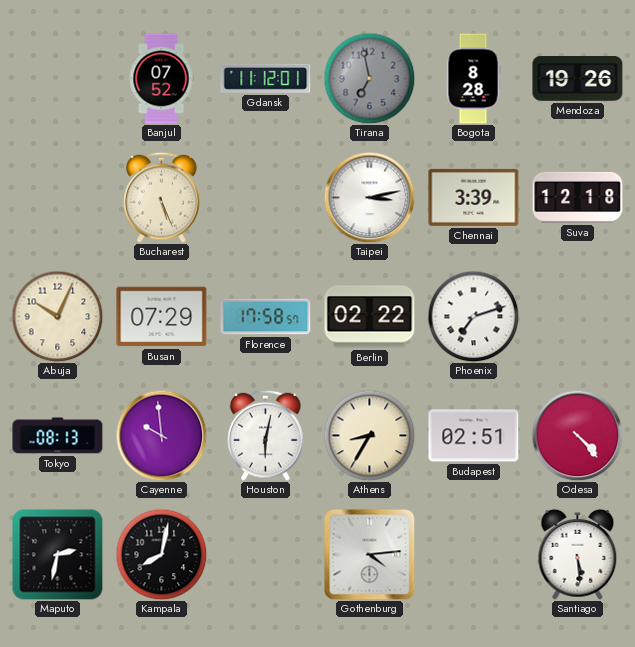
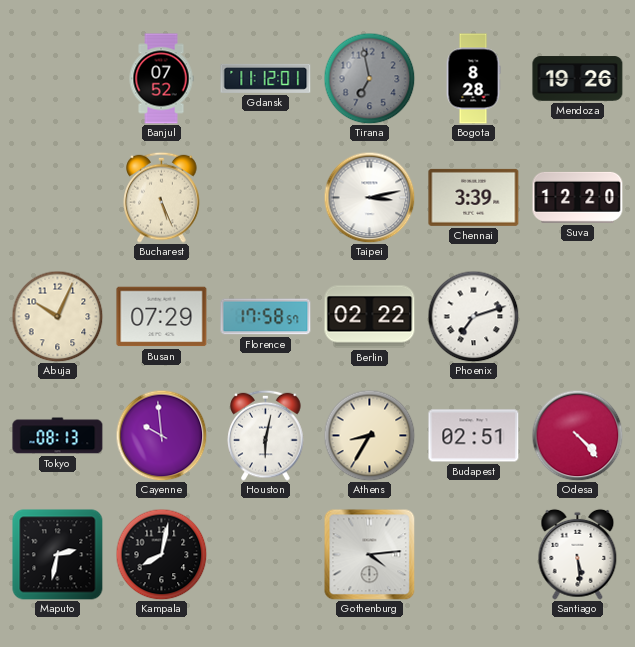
Suva: 12:18 -> 12:20
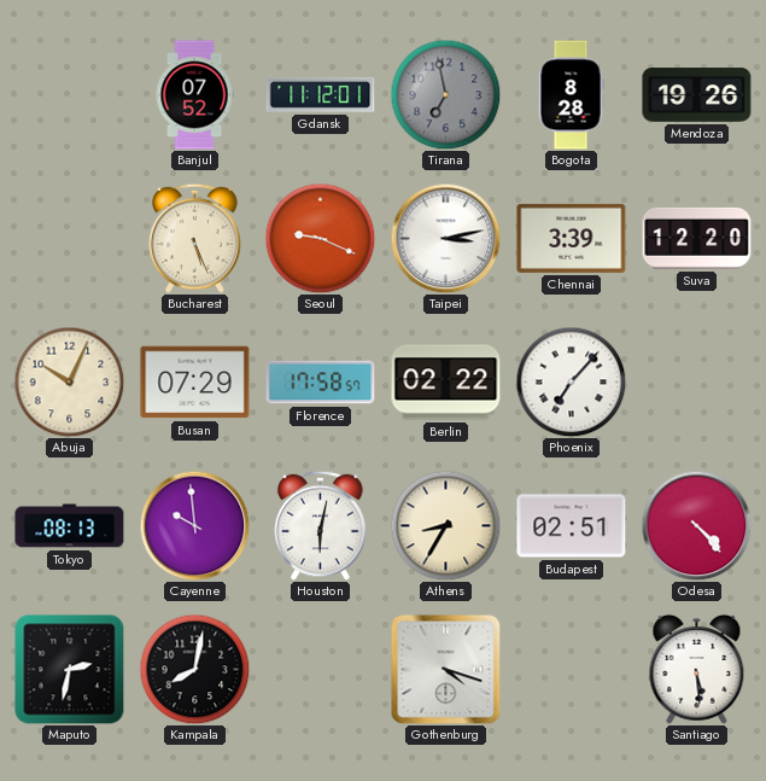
Seoul: none -> 9:19
Phoenix: 7:12 -> 7:07
Gothenburg: 4:14 -> 4:18
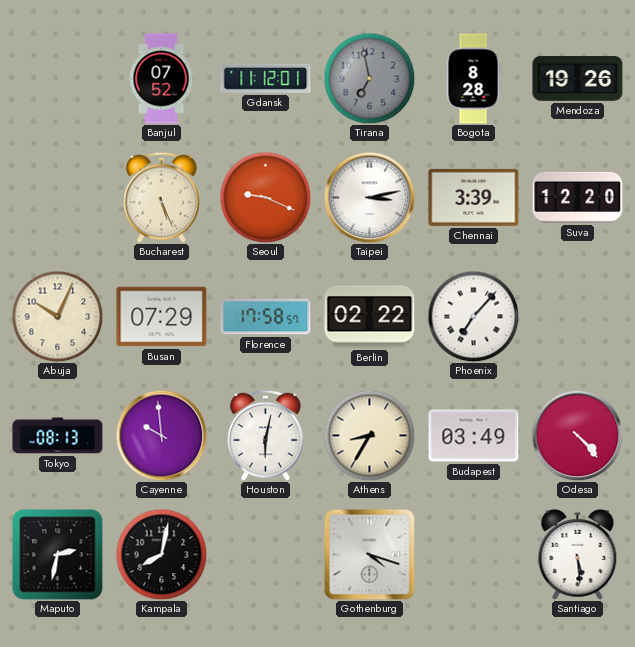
Budapest: 02:51 -> 03:49
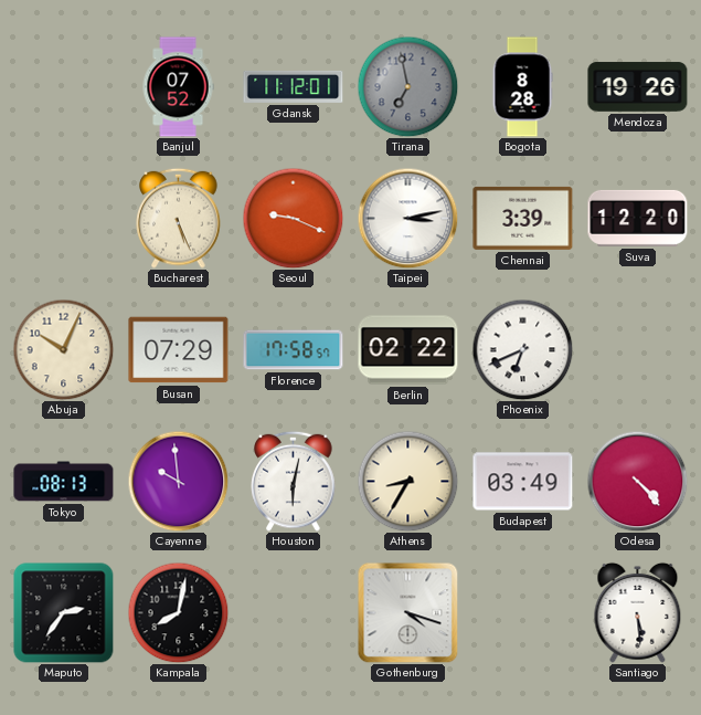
Phoenix: 7:07 -> 6:41
Maputo: 2:32 -> 2:36
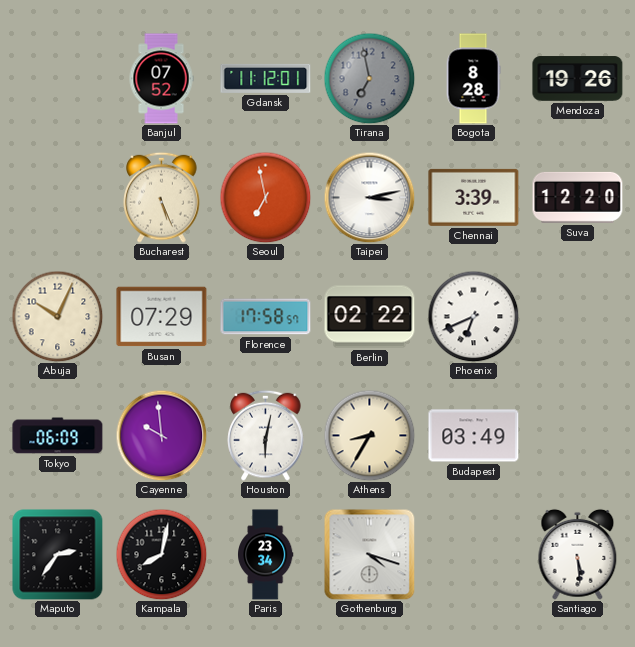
Seoul: 9:19 -> 6:58
Tokyo: 08:13 -> 06:09
Odesa: 4:23 -> none
Paris: none -> 23:34
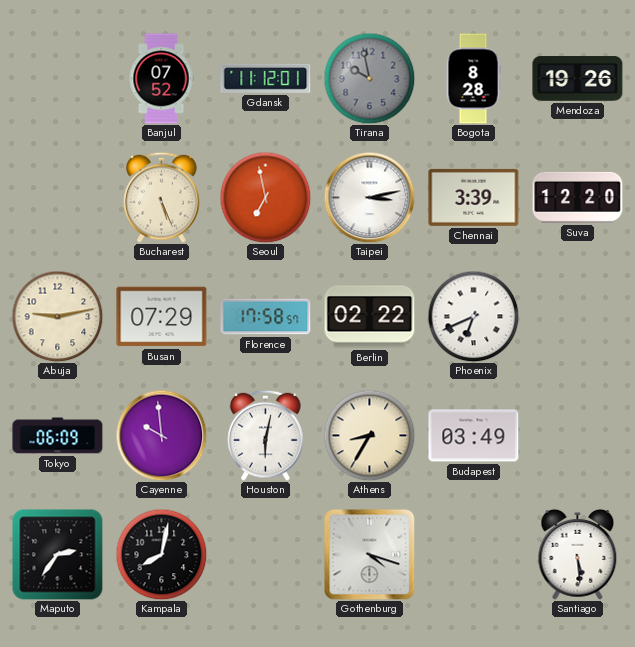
Tirana: 6:58 -> 9:58
Abuja: 10:04 -> 9:13
Paris: 23:34 -> none
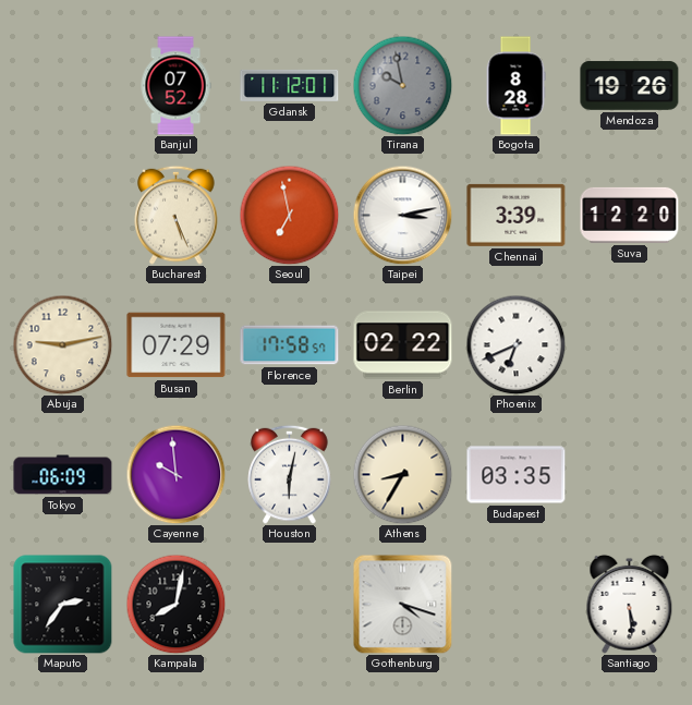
Budapest: 03:49 -> 03:35
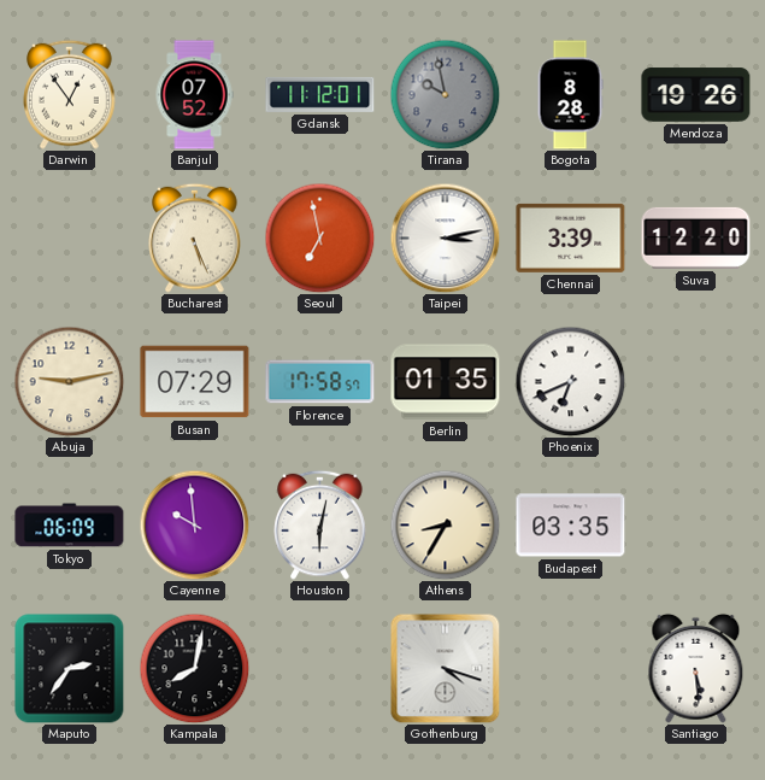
Darwin: none -> 12:54
Berlin: 02:22 -> 01:35
